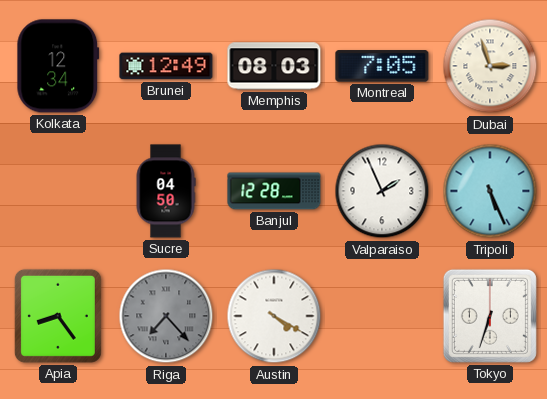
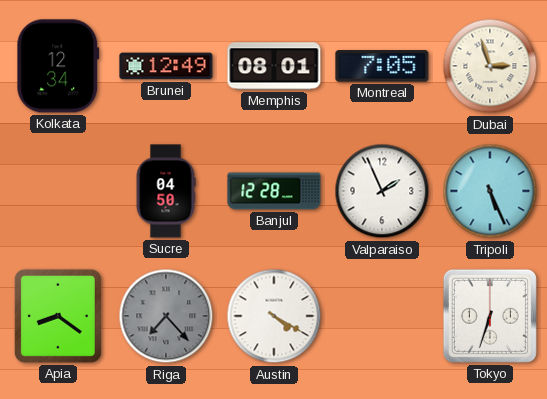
Memphis: 08:03 -> 08:01
Apia: 8:24 -> 8:21
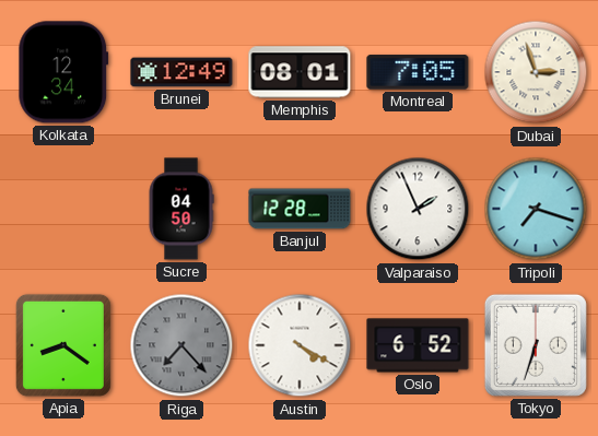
Tripoli: 5:26 -> 7:18
Oslo: none -> 6:52
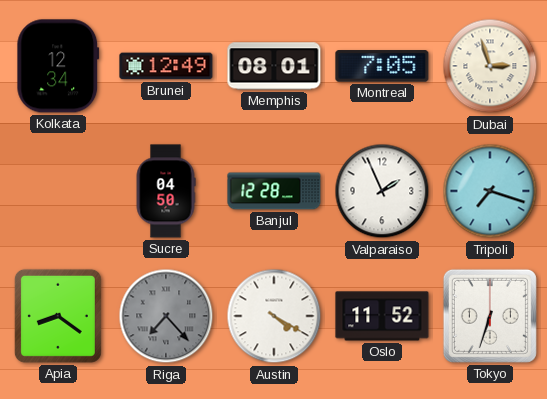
Oslo: 6:52 -> 11:52
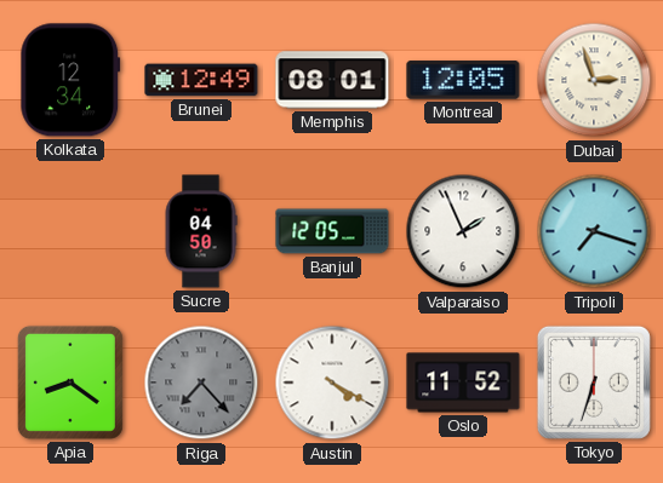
Montreal: 7:05 -> 12:05
Banjul: 12:28 -> 12:05
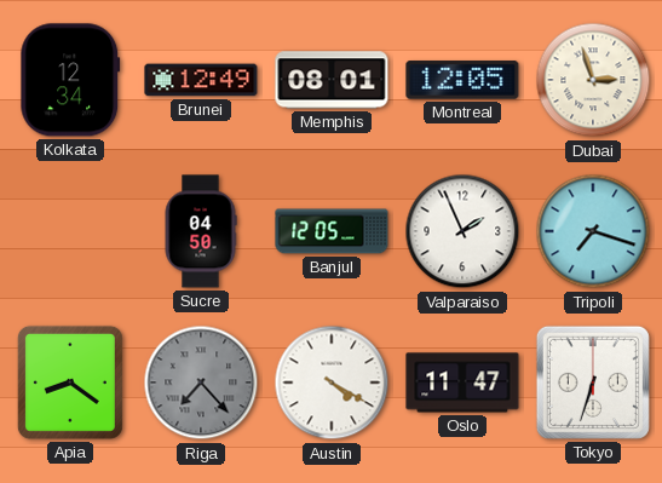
Oslo: 11:52 -> 11:47
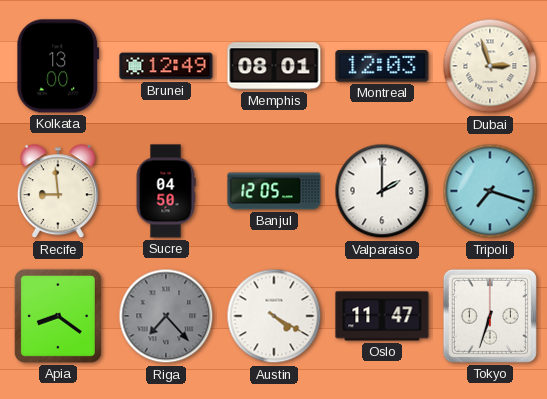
Kolkata: 12:34 -> 13:00
Montreal: 12:05 -> 12:03
Recife: none -> 8:59
Valparaiso: 1:56 -> 2:00
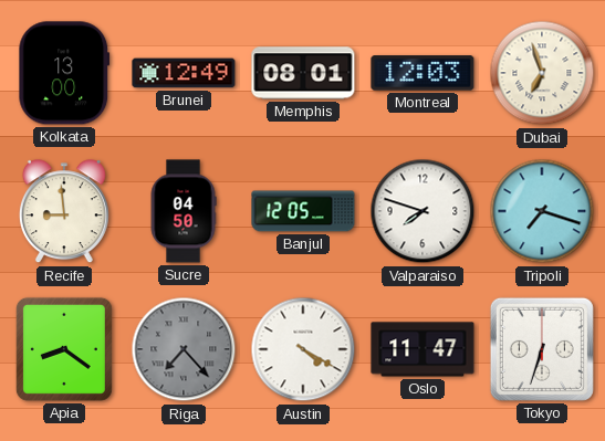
Dubai: 2:57 -> 6:57
Valparaiso: 2:00 -> 7:48
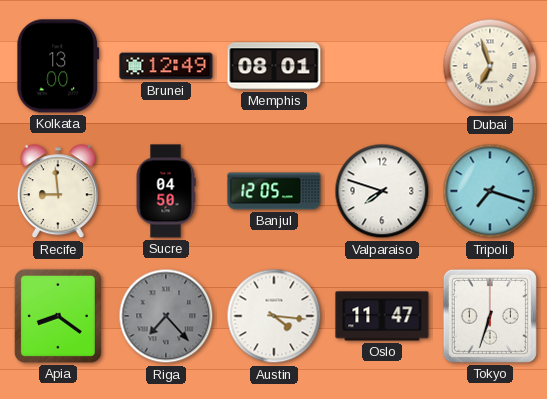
Montreal: 12:03 -> none
Austin: 4:20 -> 4:16
